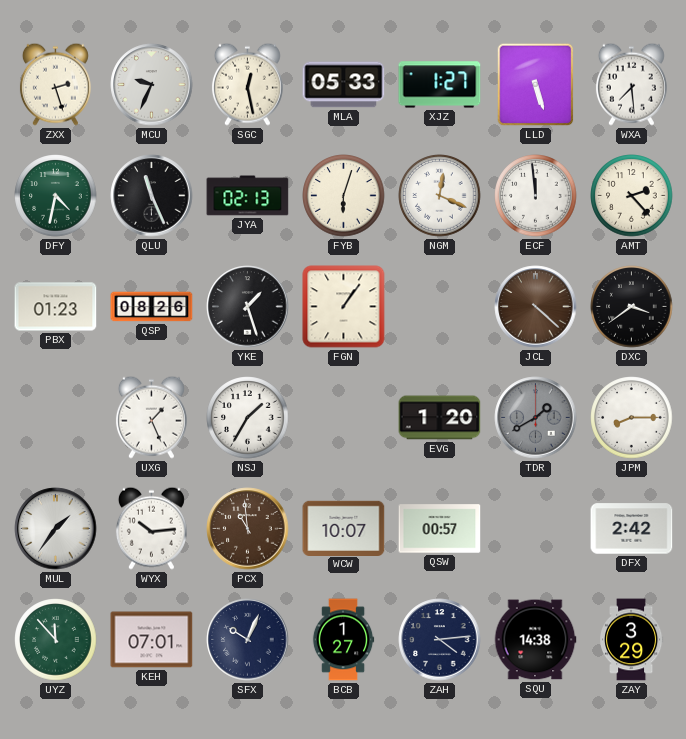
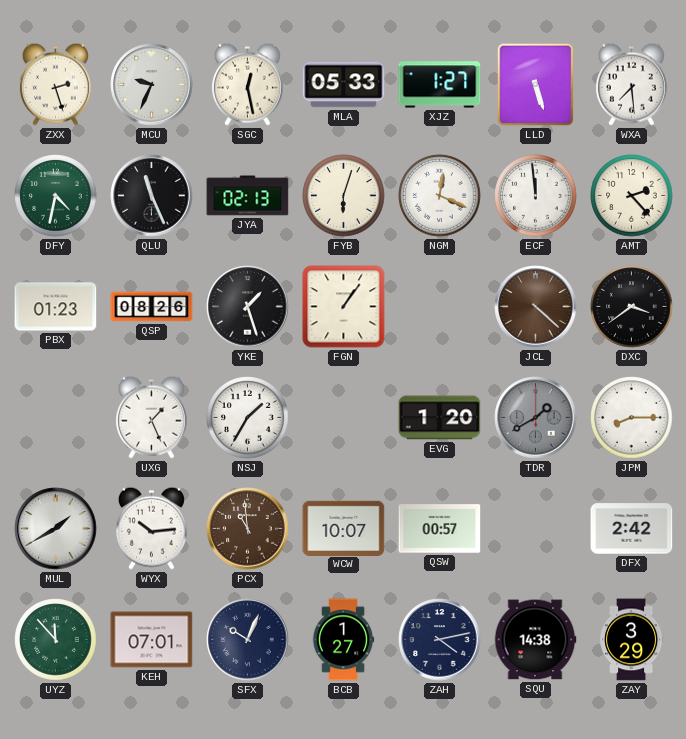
MUL: 1:36 -> 1:40
ZAH: 4:14 -> 4:13
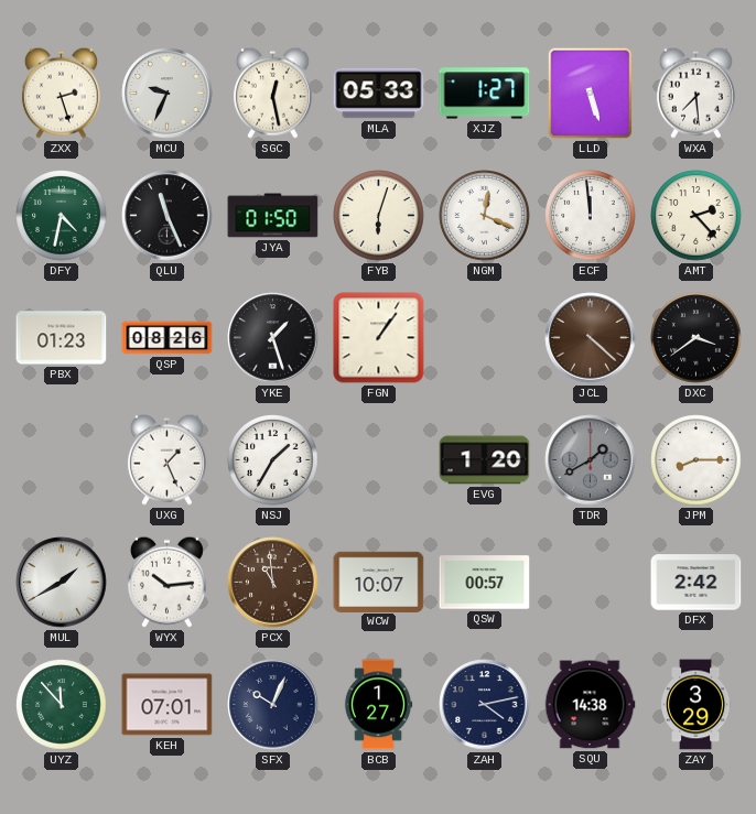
JYA: 02:13 -> 01:50
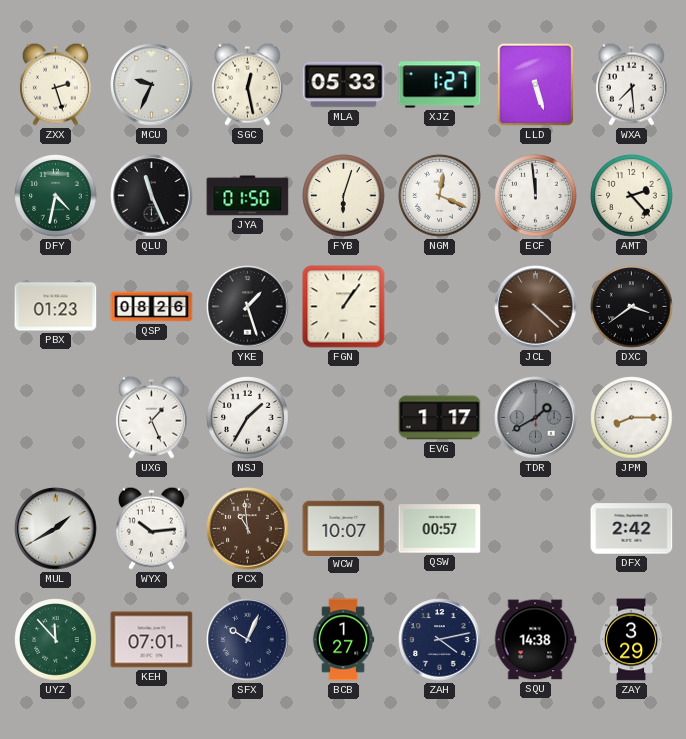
EVG: 1:20 -> 1:17
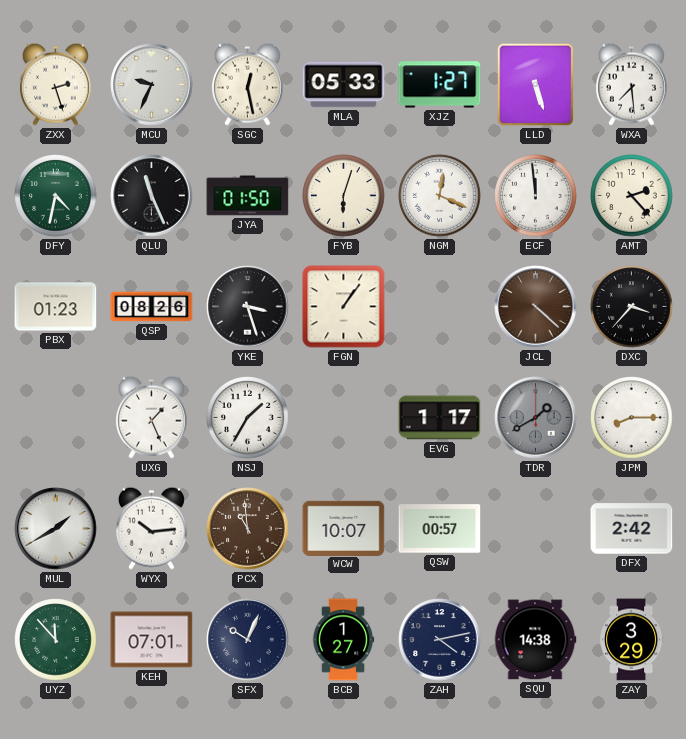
YKE: 1:27 -> 3:27
DXC: 3:39 -> 3:37
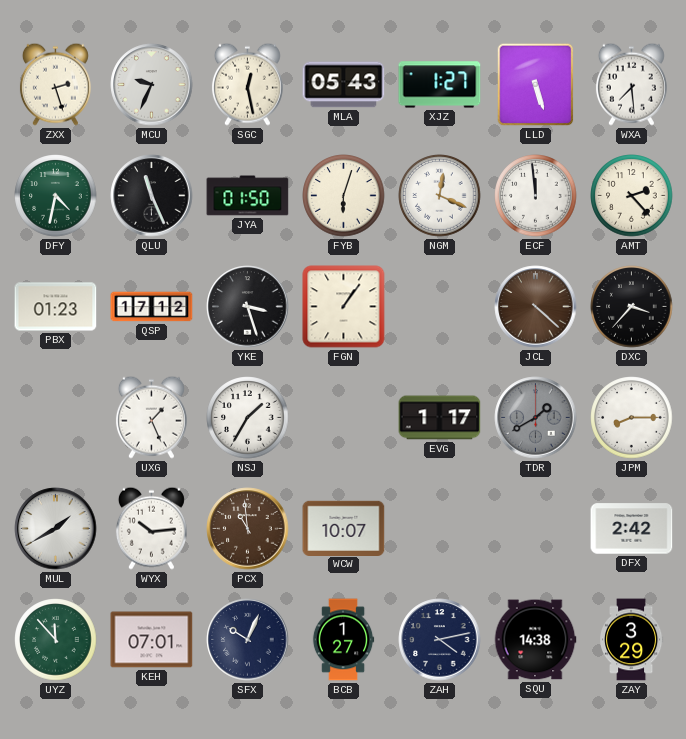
MLA: 05:33 -> 05:43
QSP: 08:26 -> 17:12
QSW: 00:57 -> none
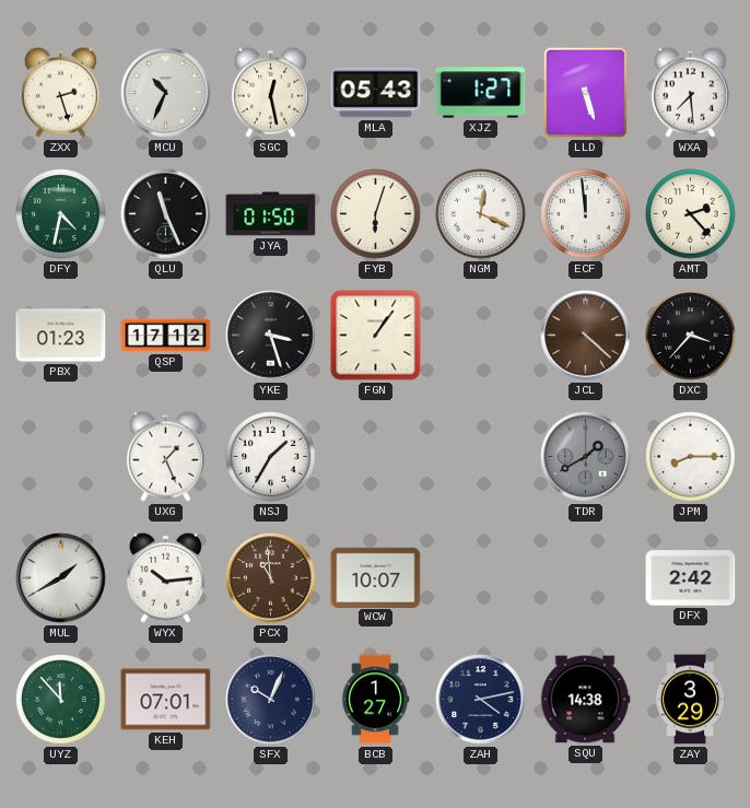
MCU: 9:34 -> 10:34
EVG: 1:17 -> none
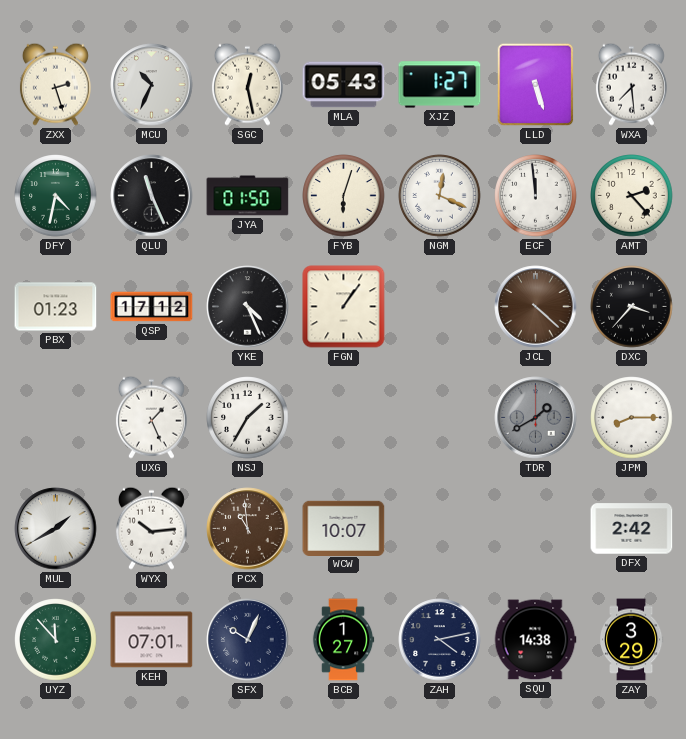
YKE: 3:27 -> 4:26
